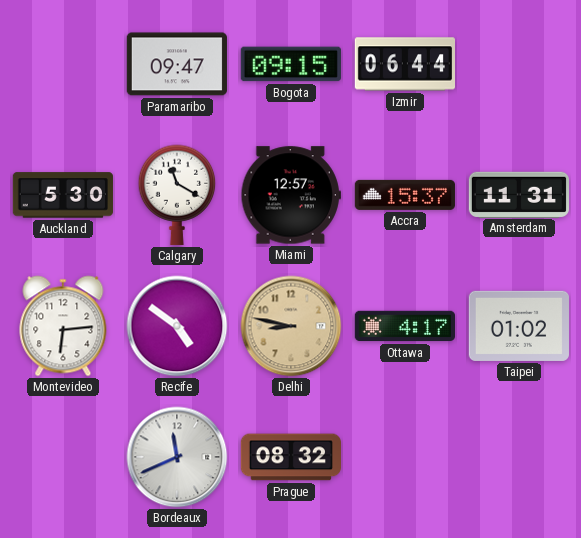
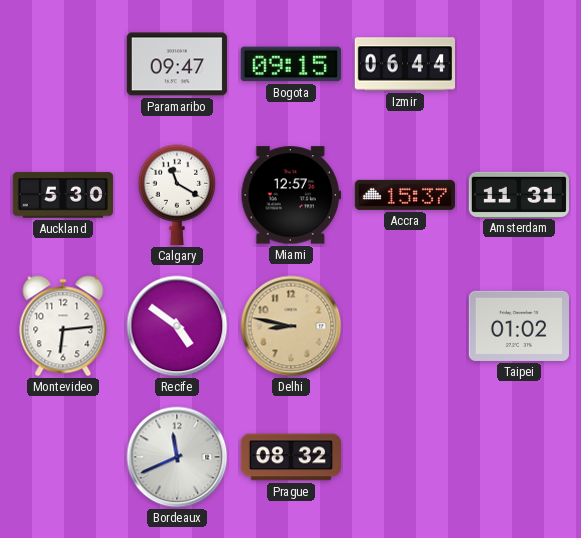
Ottawa: 4:17 -> none
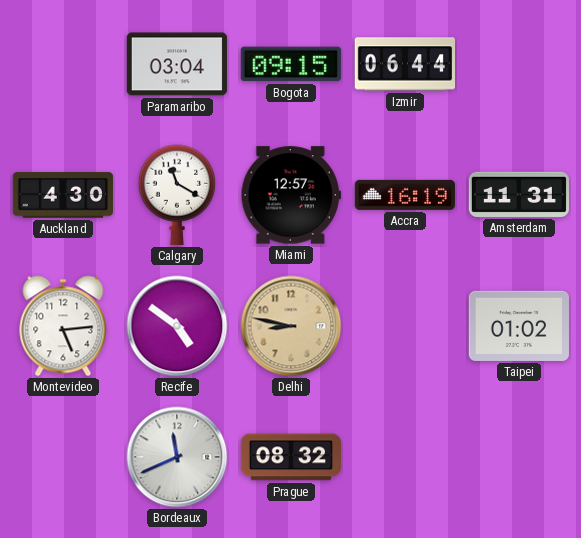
Paramaribo: 09:47 -> 03:04
Auckland: 5:30 -> 4:30
Accra: 15:37 -> 16:19
Montevideo: 6:14 -> 5:14
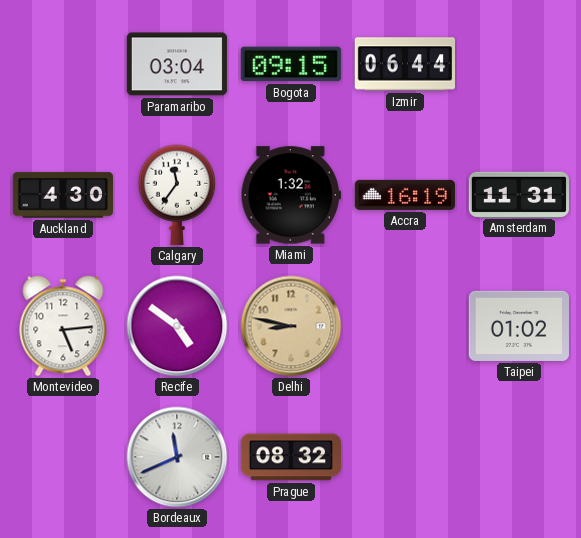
Calgary: 11:20 -> 11:36
Miami: 12:57 -> 1:32
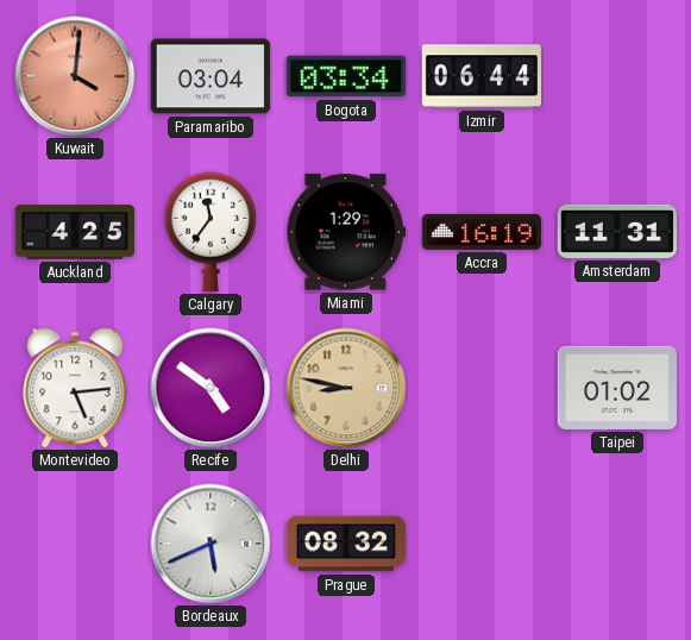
Kuwait: none -> 4:01
Bogota: 09:15 -> 03:34
Auckland: 4:30 -> 4:25
Miami: 1:32 -> 1:29
Bordeaux: 11:41 -> 5:41
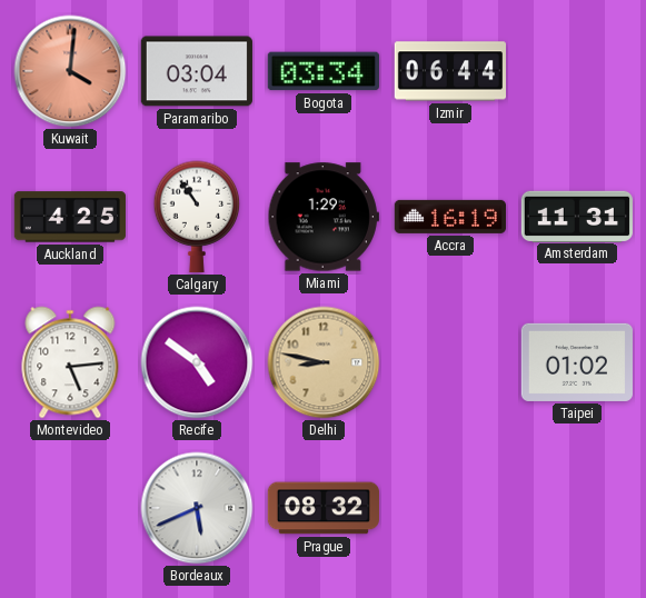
Calgary: 11:36 -> 10:54
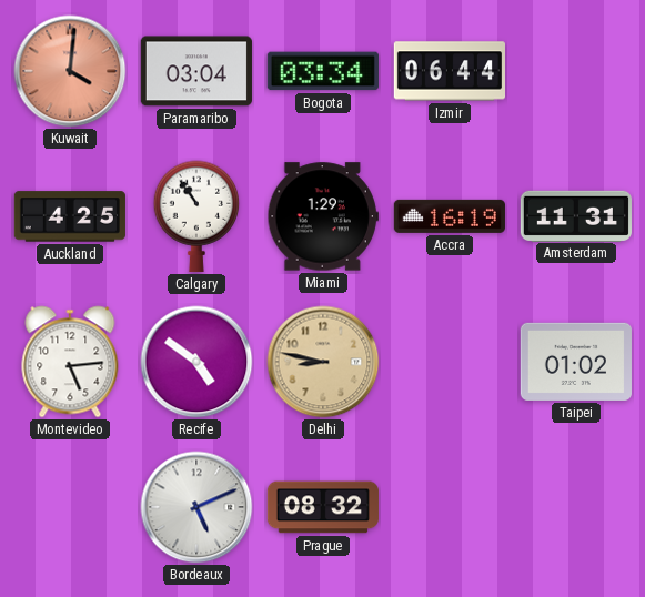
Bordeaux: 5:41 -> 5:11
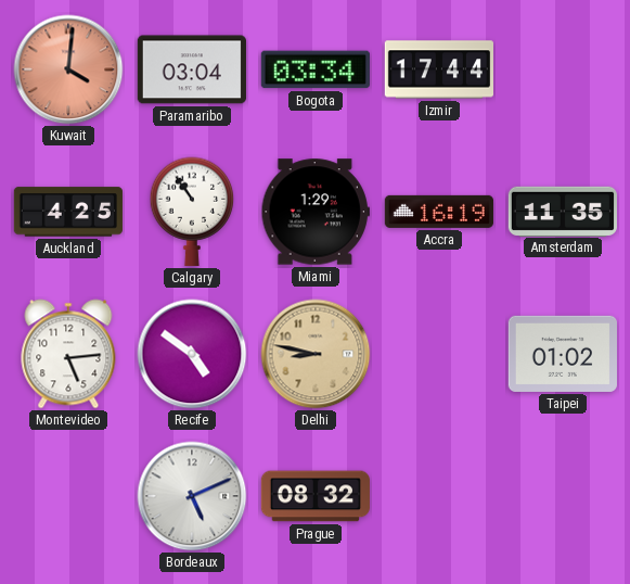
Izmir: 06:44 -> 17:44
Amsterdam: 11:31 -> 11:35
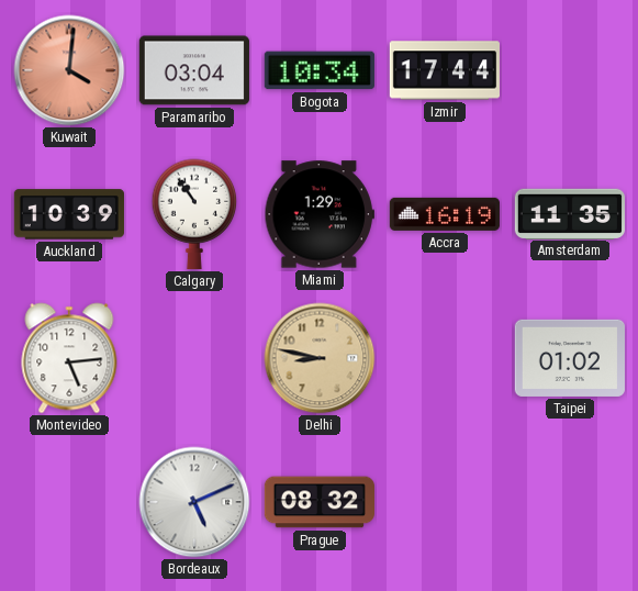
Bogota: 03:34 -> 10:34
Auckland: 4:25 -> 10:39
Recife: 4:51 -> none
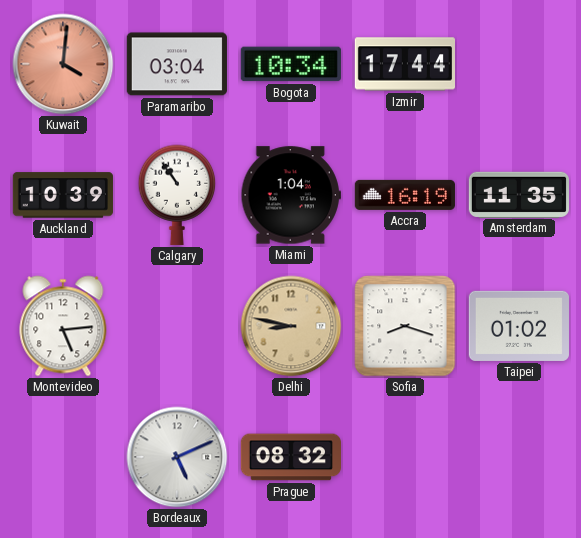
Miami: 1:29 -> 1:04
Sofia: none -> 8:18
